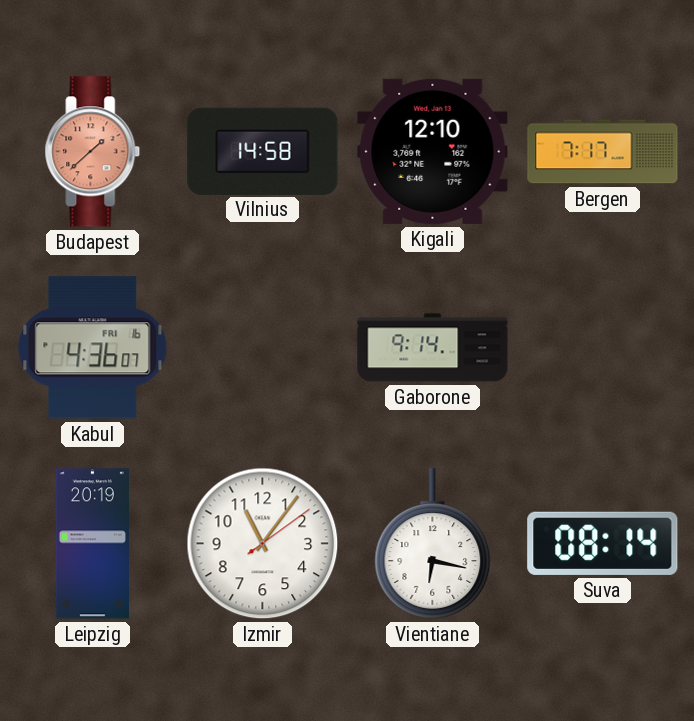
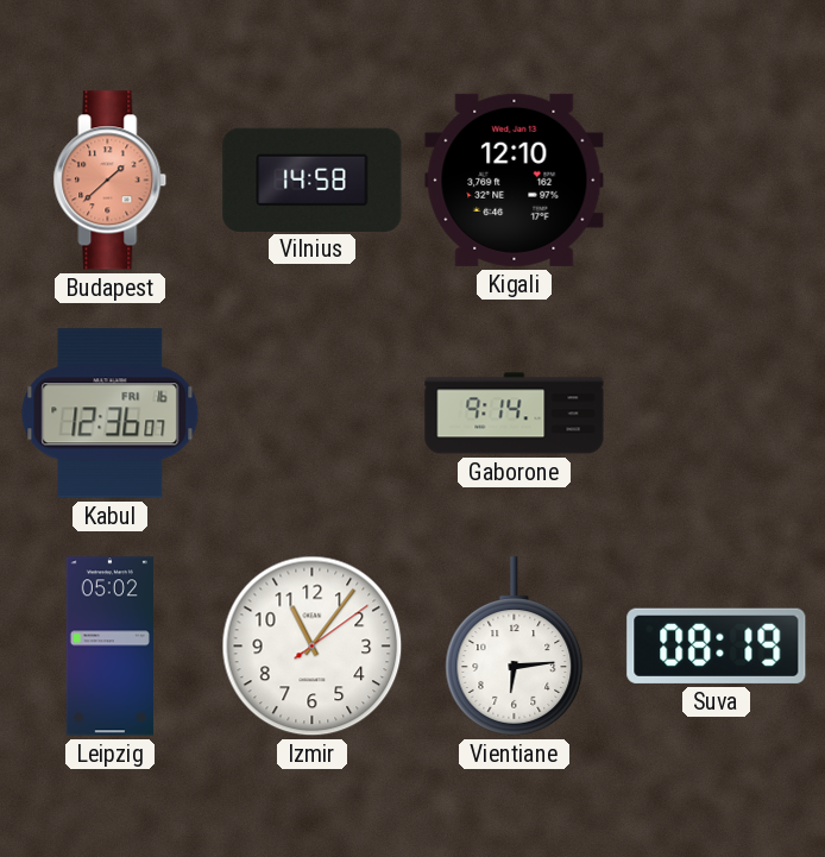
Bergen: 7:17 -> none
Kabul: 4:36 -> 12:36
Leipzig: 20:19 -> 05:02
Vientiane: 6:17 -> 6:14
Suva: 08:14 -> 08:19
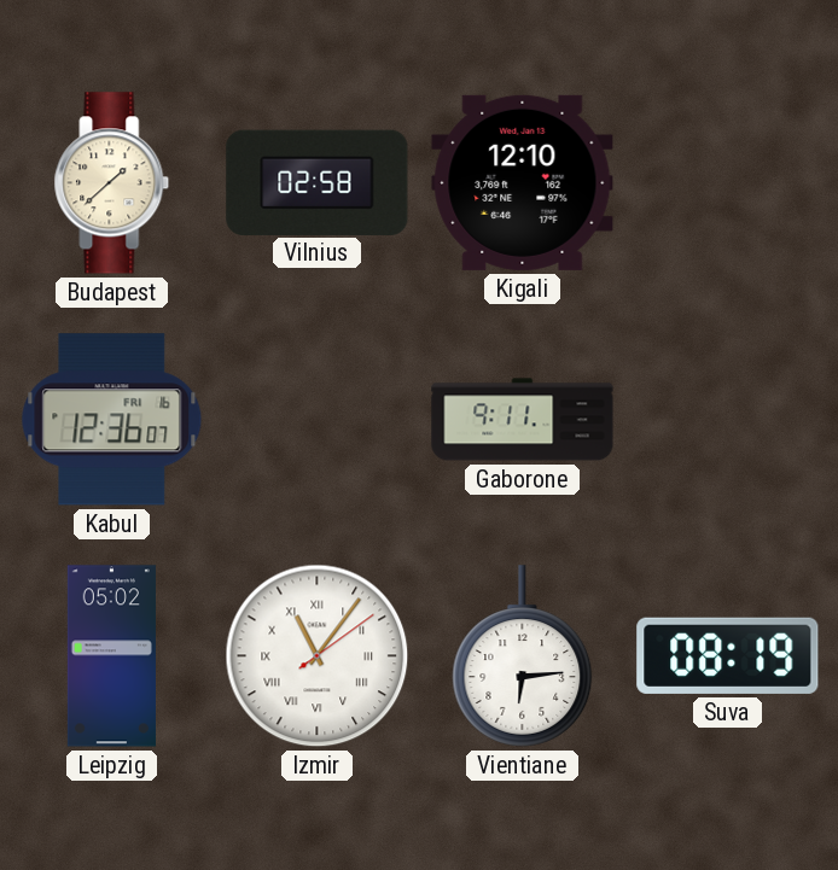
Budapest dial: salmon -> cream
Vilnius: 14:58 -> 02:58
Gaborone: 9:14 -> 9:11
Izmir numerals: Arabic -> Roman
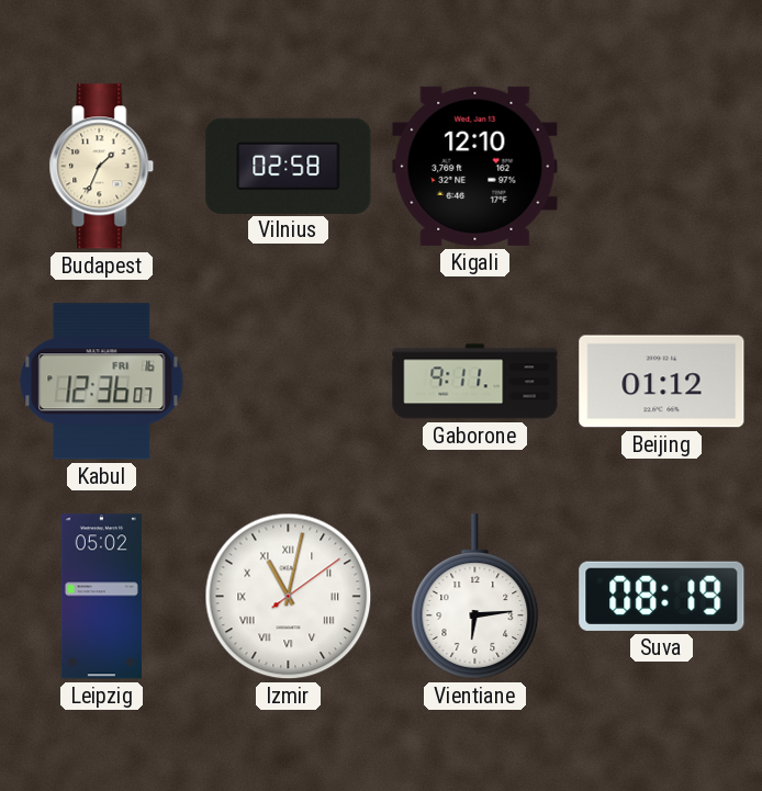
Budapest: 1:38 -> 1:34
Beijing: none -> 01:12
Izmir: 11:06 -> 11:02
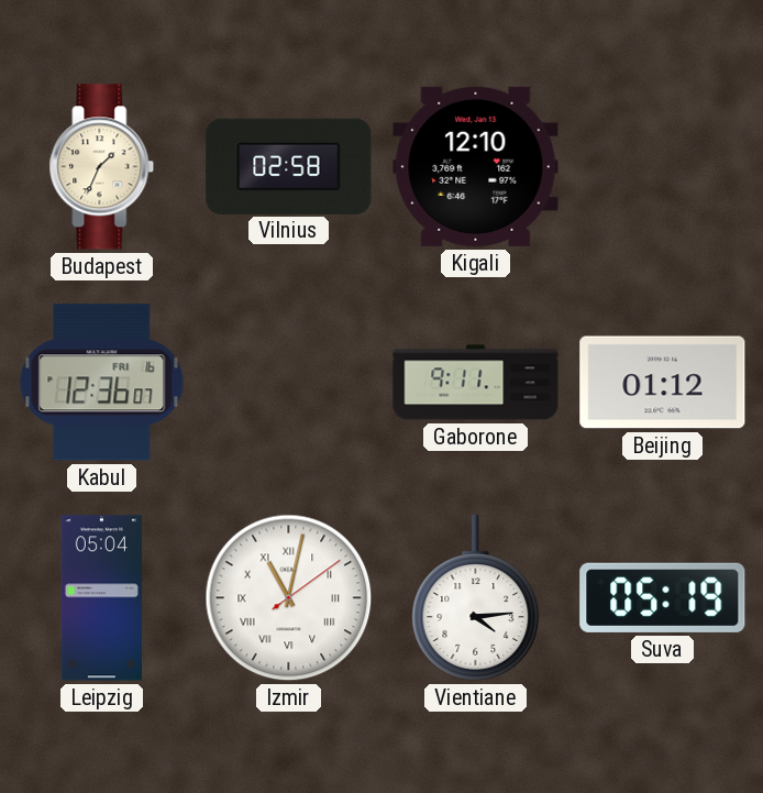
Leipzig: 05:02 -> 05:04
Vientiane: 6:14 -> 4:14
Suva: 08:19 -> 05:19
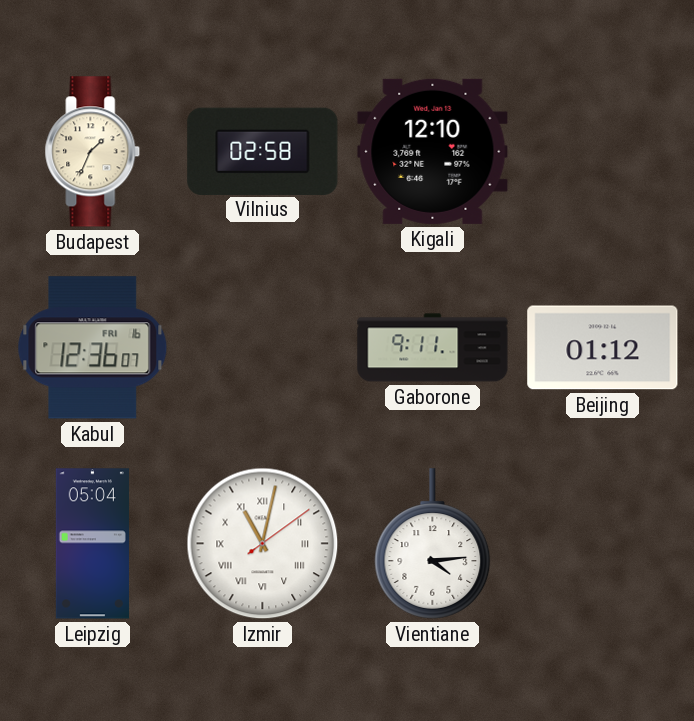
Suva: 05:19 -> none
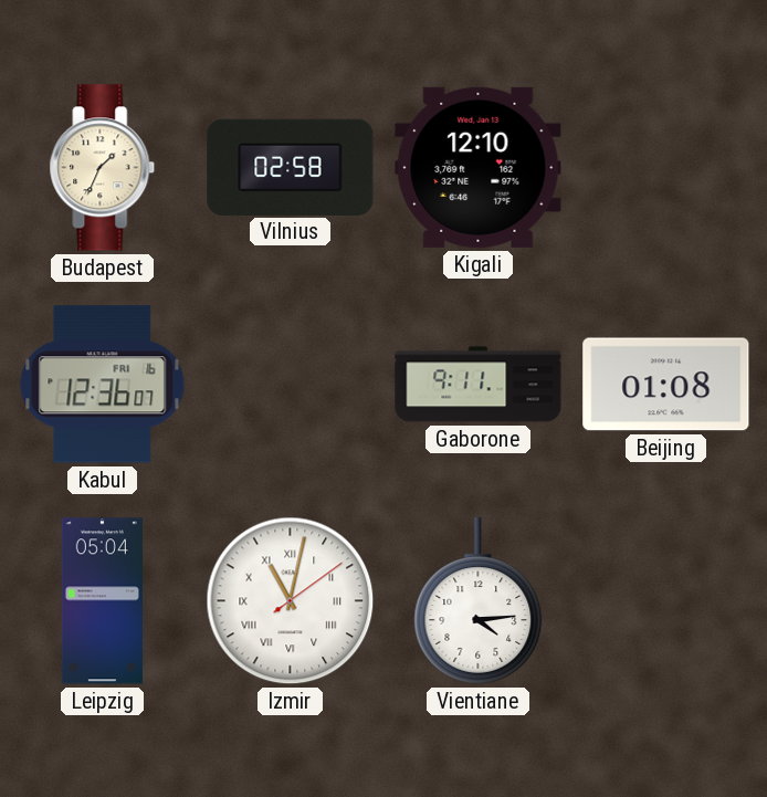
Beijing: 01:12 -> 01:08
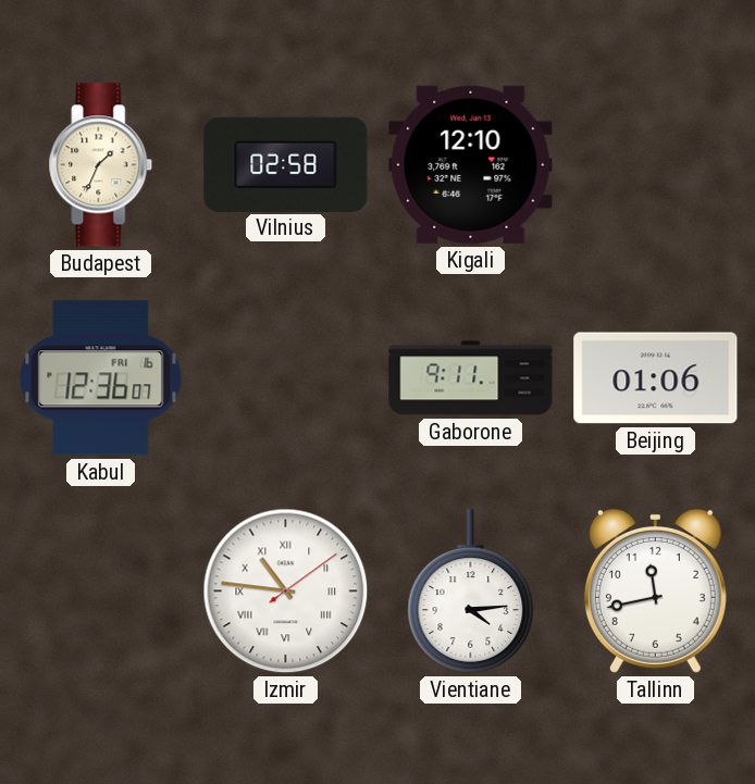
Beijing: 01:08 -> 01:06
Leipzig: 05:04 -> none
Izmir: 11:02 -> 10:46
Tallinn: none -> 11:43
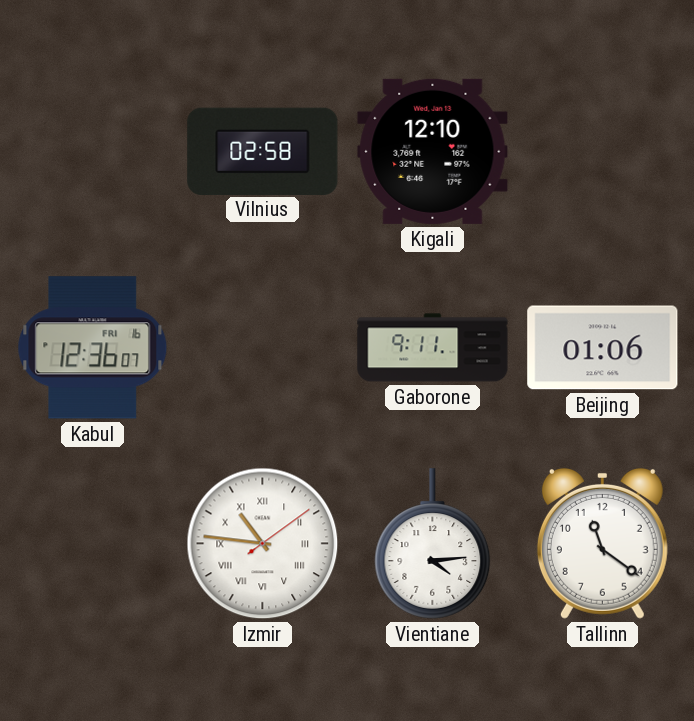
Budapest: 1:34 -> none
Tallinn: 11:43 -> 11:21
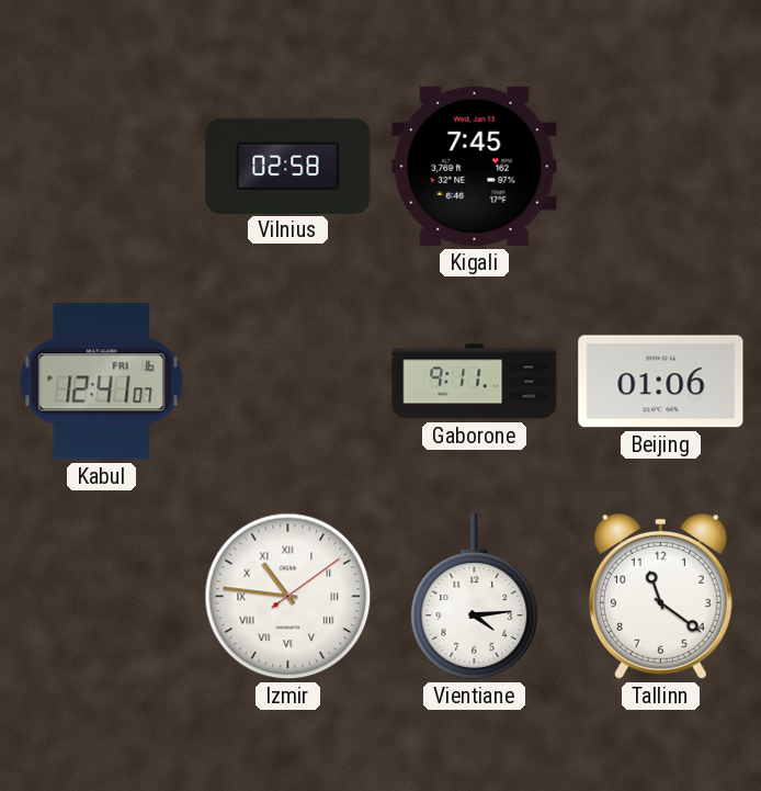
Kigali: 12:10 -> 7:45
Kabul: 12:36 -> 12:41
